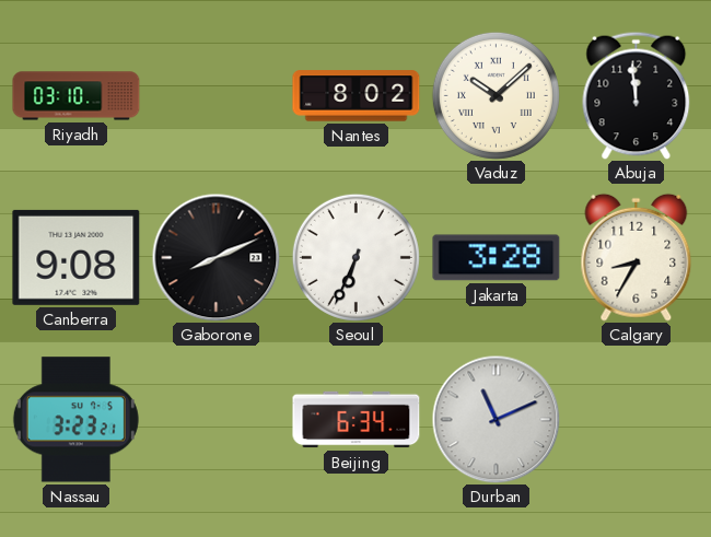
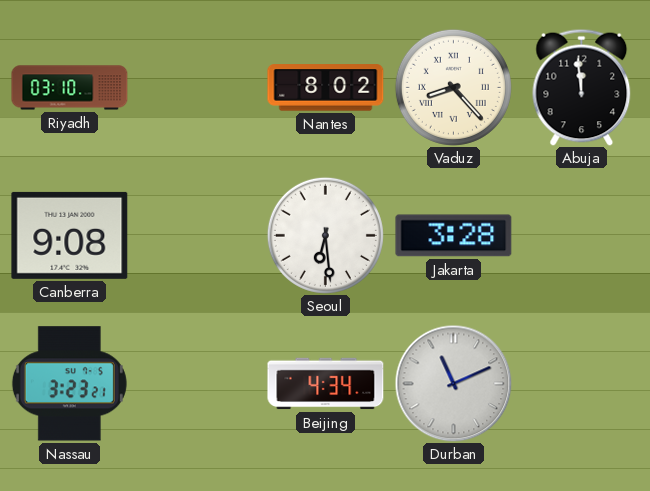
Vaduz: 10:08 -> 8:23
Gaborone: 8:11 -> none
Seoul: 6:34 -> 6:29
Calgary: 8:35 -> none
Beijing: 6:34 -> 4:34
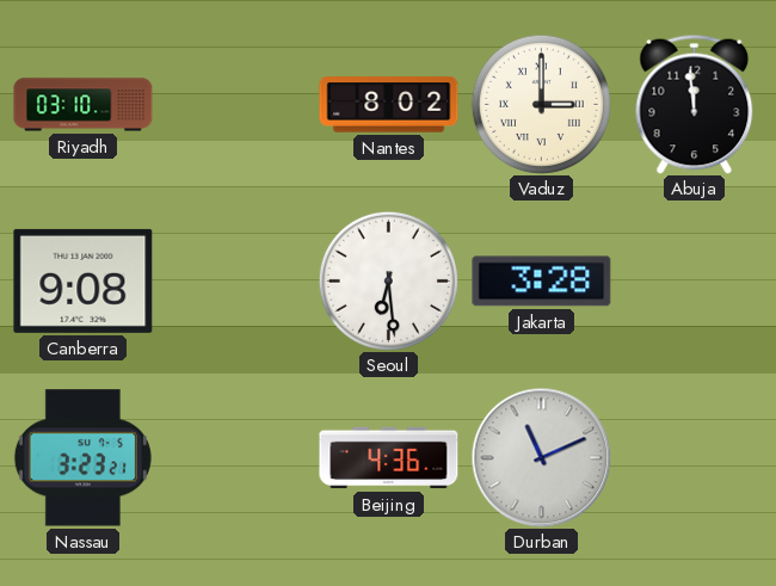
Vaduz: 8:23 -> 3:00
Beijing: 4:34 -> 4:36
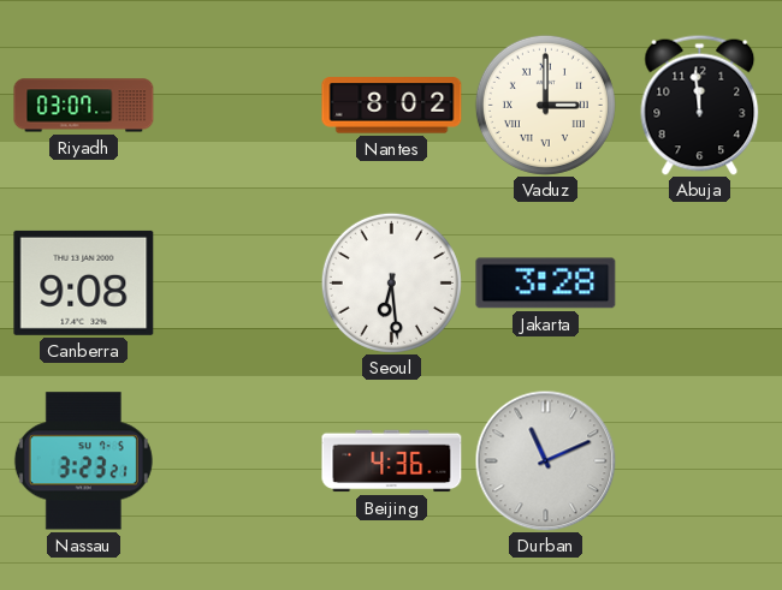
Riyadh: 03:10 -> 03:07
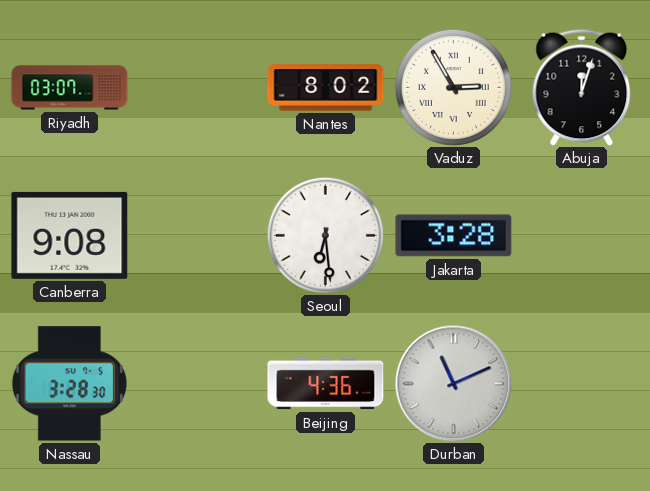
Vaduz: 3:00 -> 2:55
Abuja: 11:59 -> 12:03
Nassau: 3:23 -> 3:28
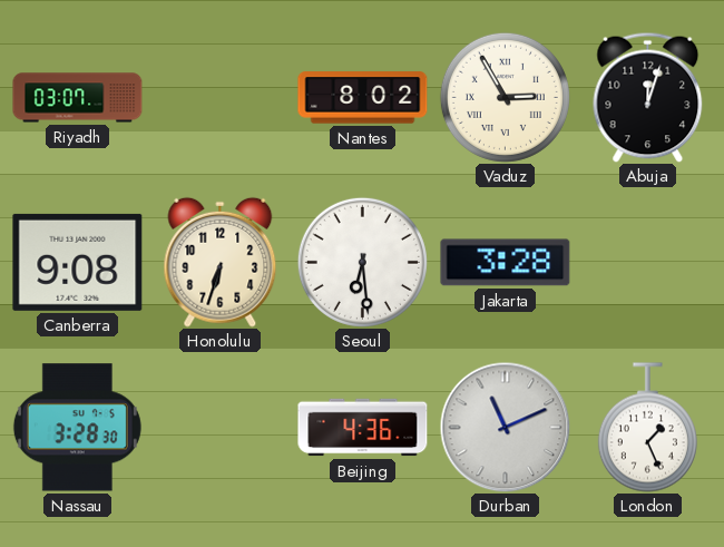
Honolulu: none -> 6:33
London: none -> 1:26
